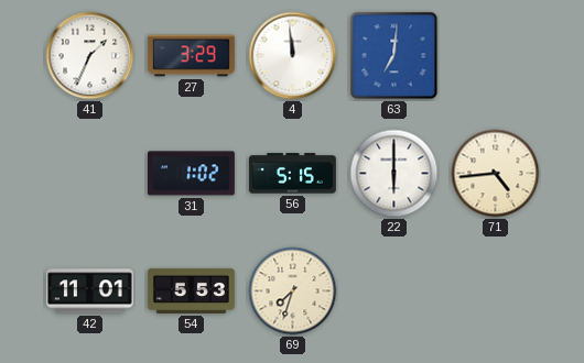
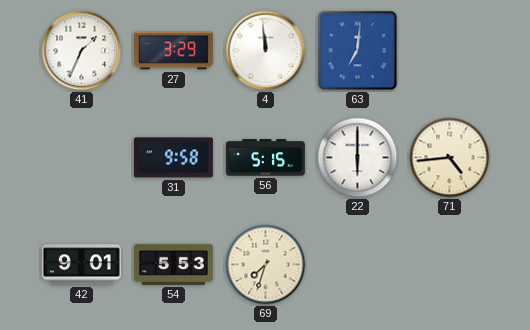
31: 1:02 -> 9:58
42: 11:01 -> 9:01
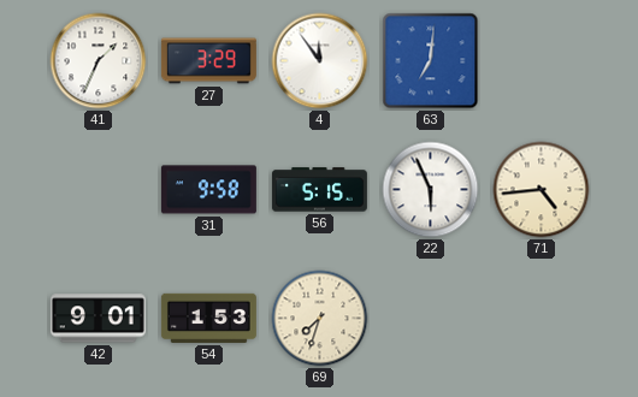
4: 11:59 -> 11:54
22: 6:00 -> 5:56
54: 5:53 -> 1:53
